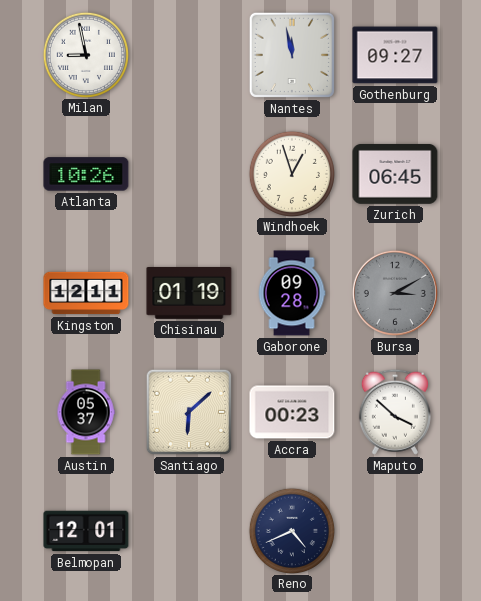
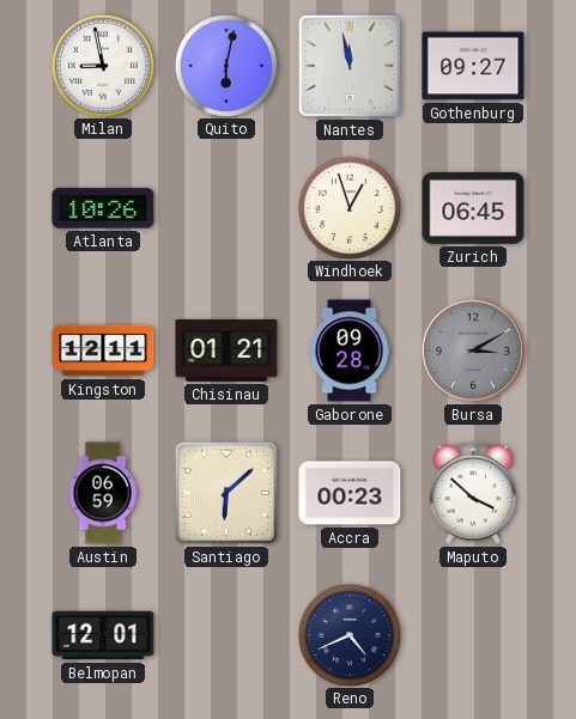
Quito: none -> 6:02
Chisinau: 01:19 -> 01:21
Austin: 05:37 -> 06:59
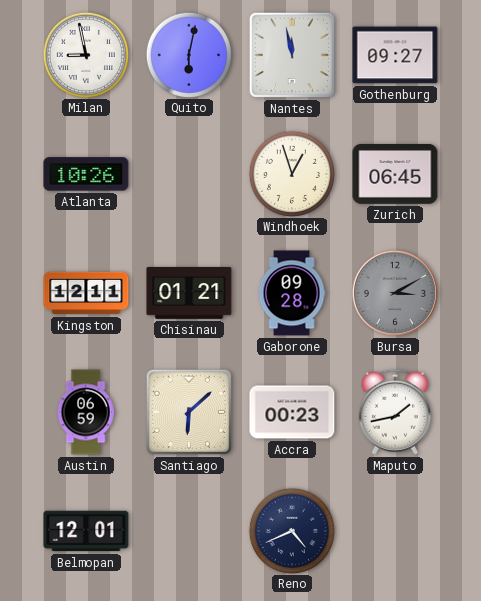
Maputo: 3:52 -> 1:43
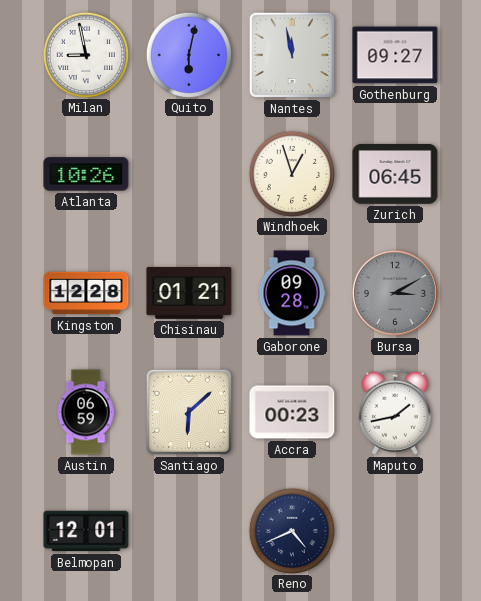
Kingston: 12:11 -> 12:28
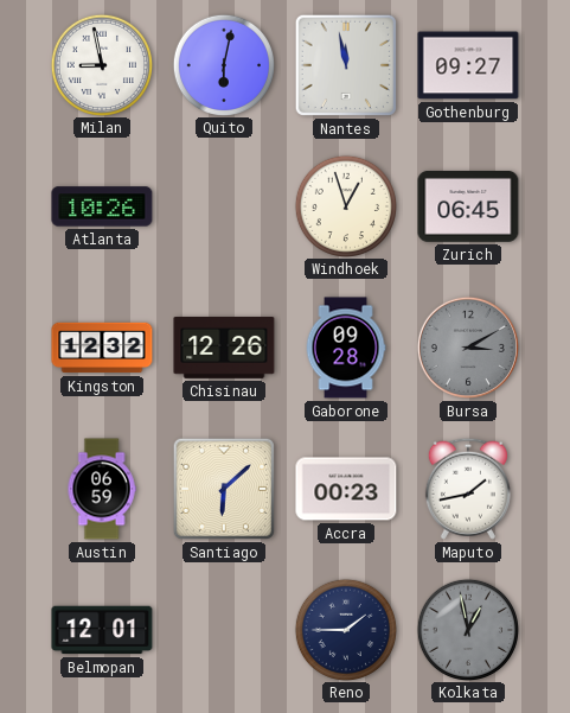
Kingston: 12:28 -> 12:32
Chisinau: 01:21 -> 12:26
Reno: 4:41 -> 1:45
Kolkata: none -> 12:58
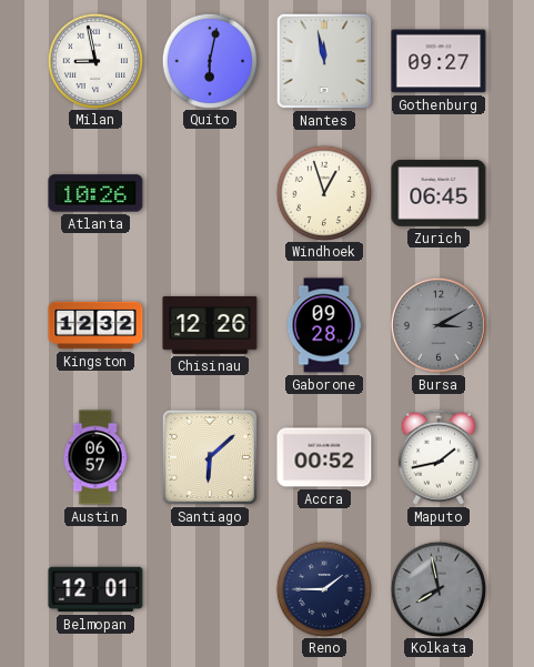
Austin: 06:59 -> 06:57
Accra: 00:23 -> 00:52
Kolkata: 12:58 -> 7:58
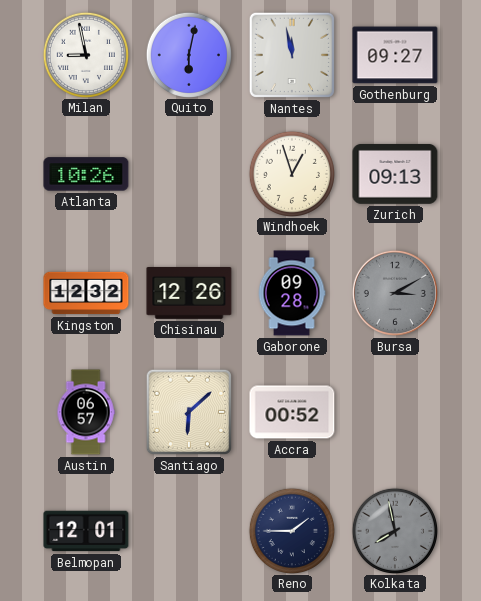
Zurich: 06:45 -> 09:13
Maputo: 1:43 -> none
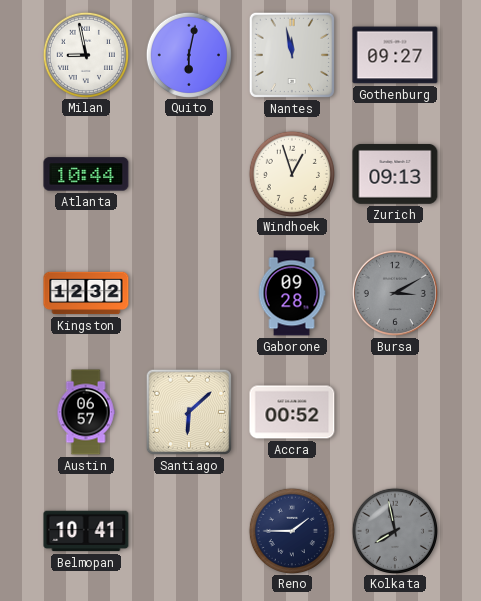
Atlanta: 10:26 -> 10:44
Chisinau: 12:26 -> none
Belmopan: 12:01 -> 10:41
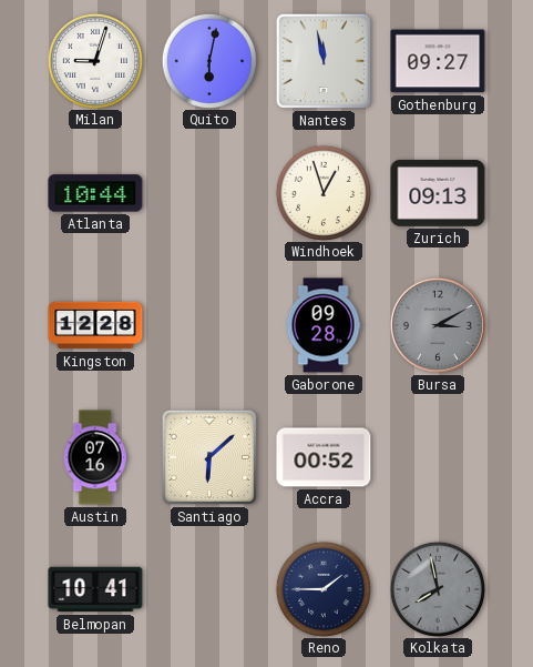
Milan: 8:58 -> 9:03
Kingston: 12:32 -> 12:28
Austin: 06:57 -> 07:16
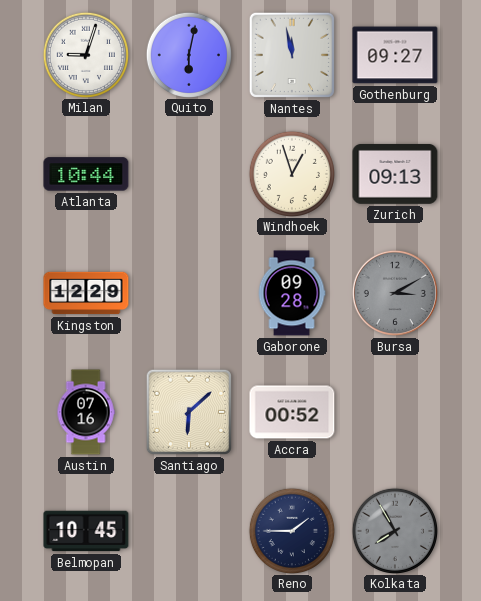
Kingston: 12:28 -> 12:29
Belmopan: 10:41 -> 10:45
Kolkata: 7:58 -> 7:55
